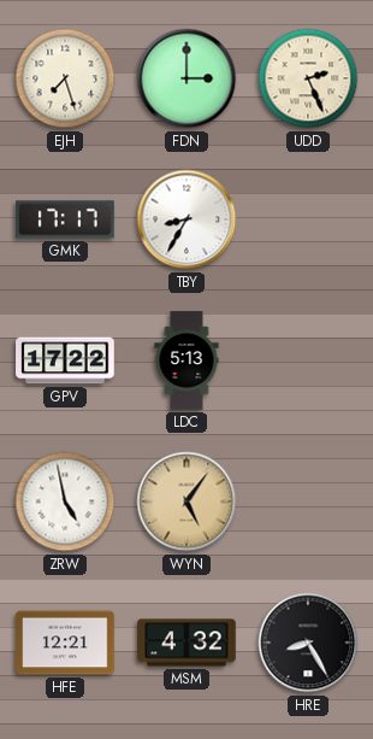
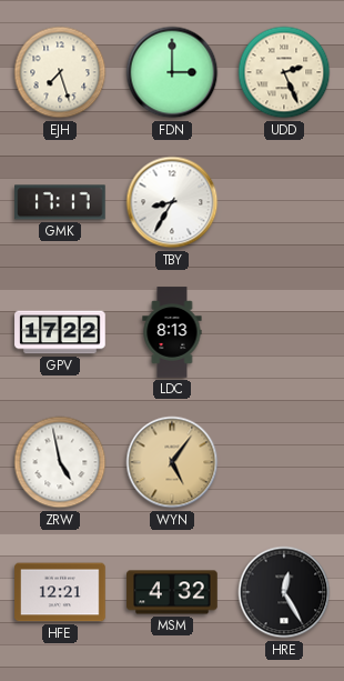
LDC: 5:13 -> 8:13
HRE: 8:25 -> 12:25
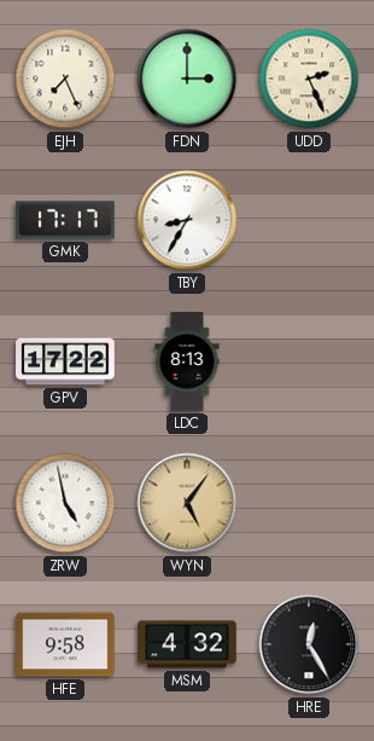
EJH: 7:27 -> 7:26
HFE: 12:21 -> 9:58
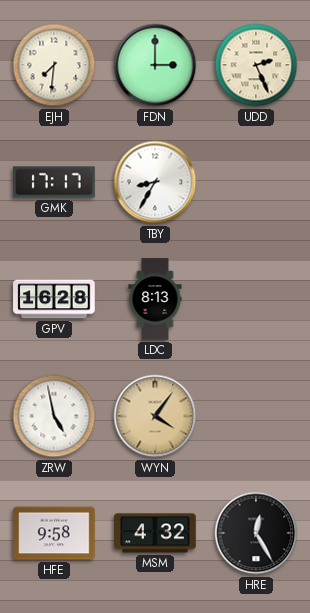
EJH: 7:26 -> 7:31
GPV: 17:22 -> 16:28
WYN: 5:06 -> 4:06
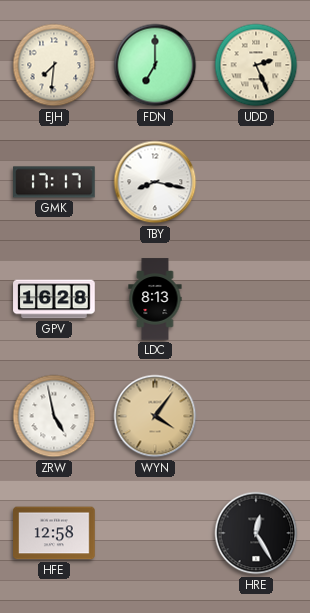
FDN: 3:00 -> 7:00
TBY: 8:35 -> 8:17
HFE: 9:58 -> 12:58
MSM: 4:32 -> none
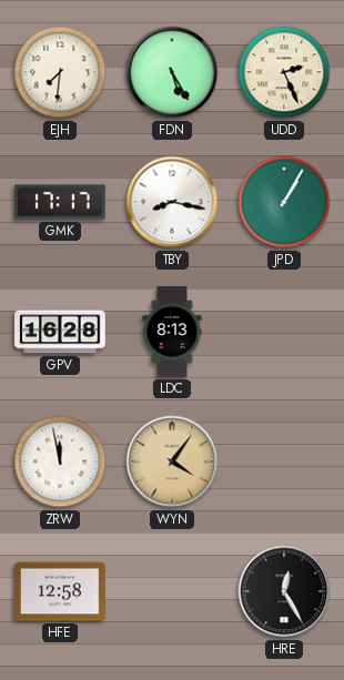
FDN: 7:00 -> 5:25
JPD: none -> 1:05
ZRW: 4:58 -> 11:58
